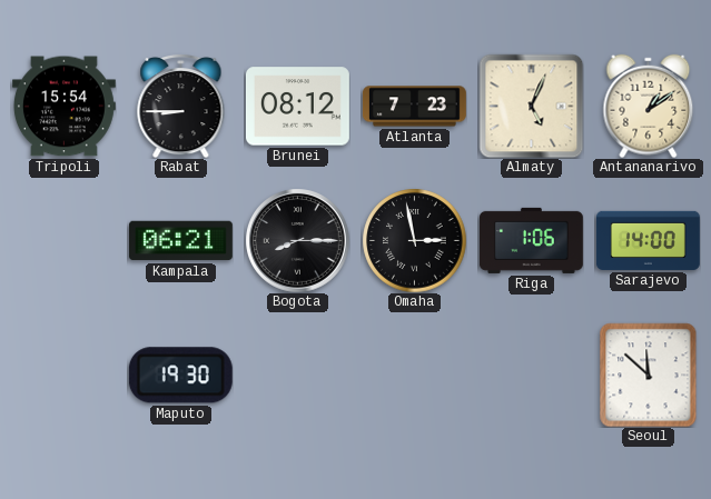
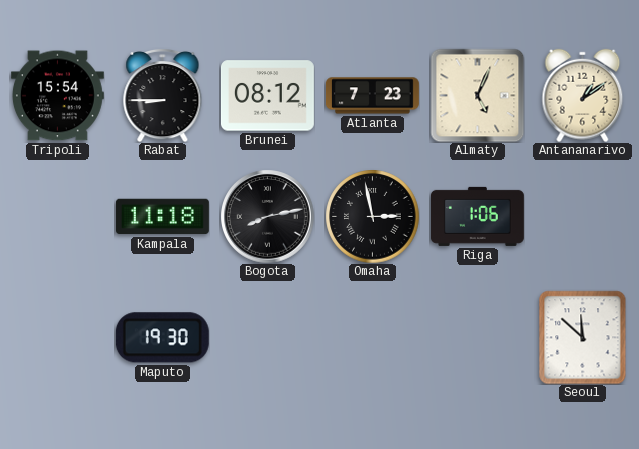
Kampala: 06:21 -> 11:18
Bogota: 8:15 -> 8:13
Sarajevo: 14:00 -> none
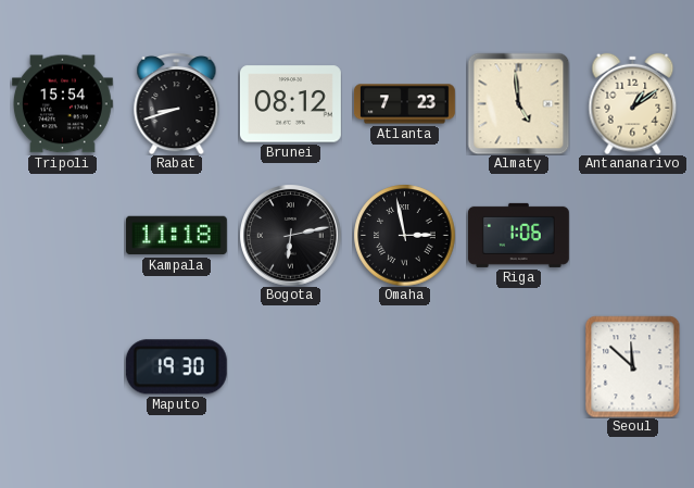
Rabat: 8:45 -> 8:42
Almaty: 5:04 -> 4:59
Bogota: 8:13 -> 6:13
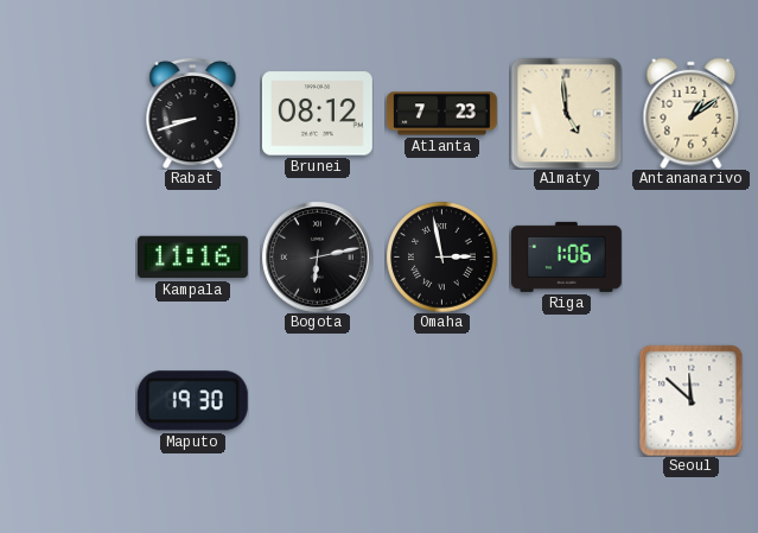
Tripoli: 15:54 -> none
Kampala: 11:18 -> 11:16
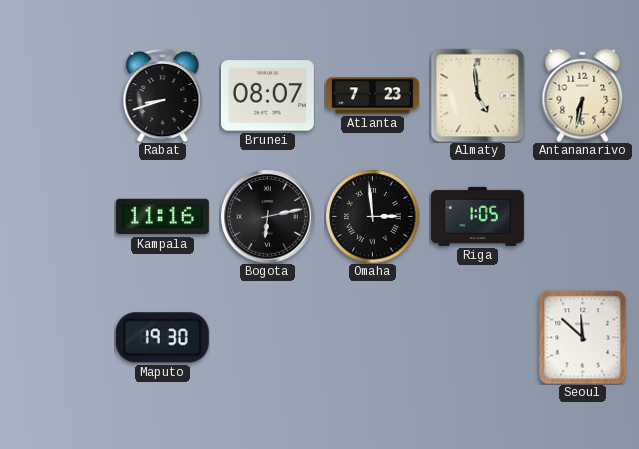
Brunei: 08:12 -> 08:07
Antananarivo: 1:09 -> 6:32
Omaha: 2:58 -> 2:59
Riga: 1:06 -> 1:05
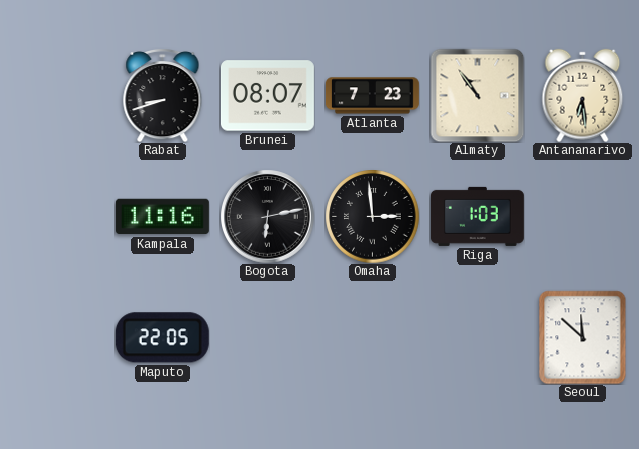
Almaty: 4:59 -> 10:54
Antananarivo: 6:32 -> 6:29
Riga: 1:05 -> 1:03
Maputo: 19:30 -> 22:05
